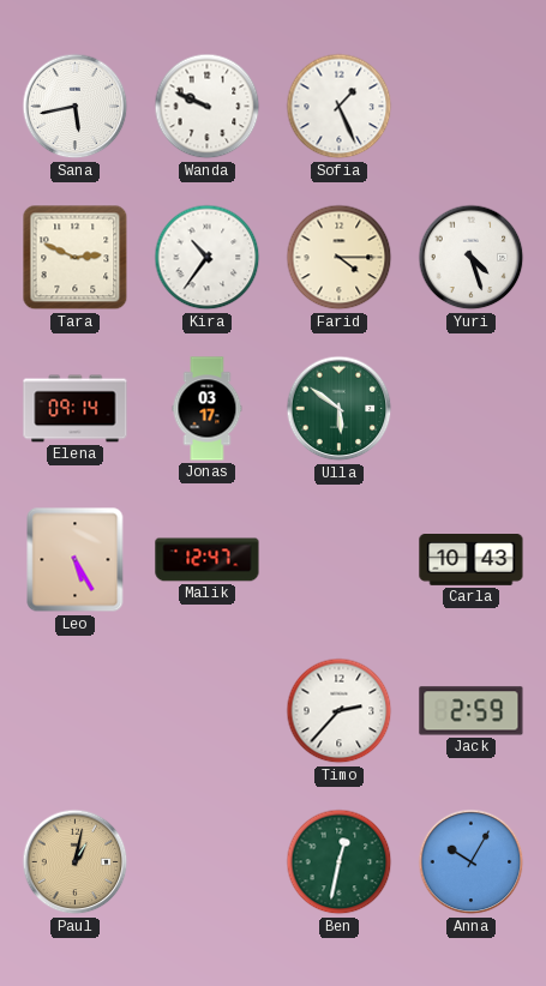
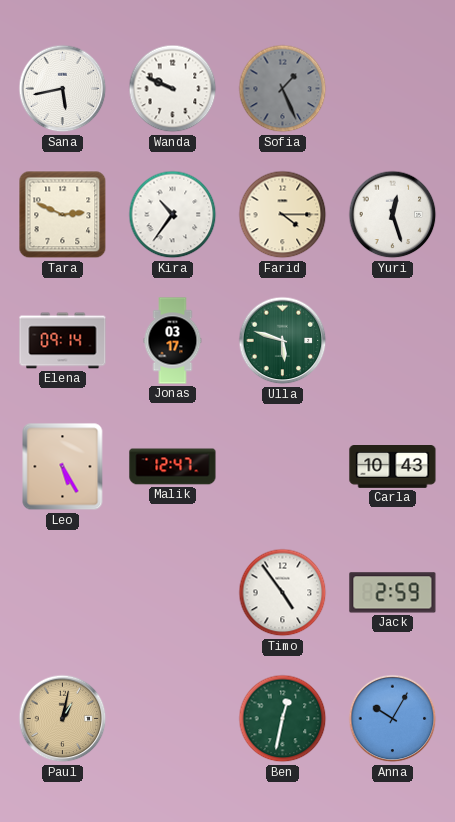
Sofia dial: white -> grey
Yuri: 4:27 -> 12:27
Ulla: 5:51 -> 5:48
Timo: 2:37 -> 4:54
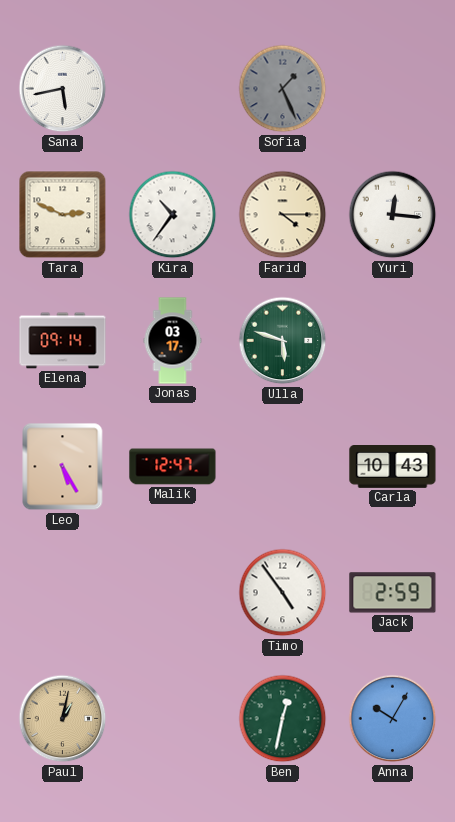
Wanda: 9:49 -> none
Yuri: 12:27 -> 12:16
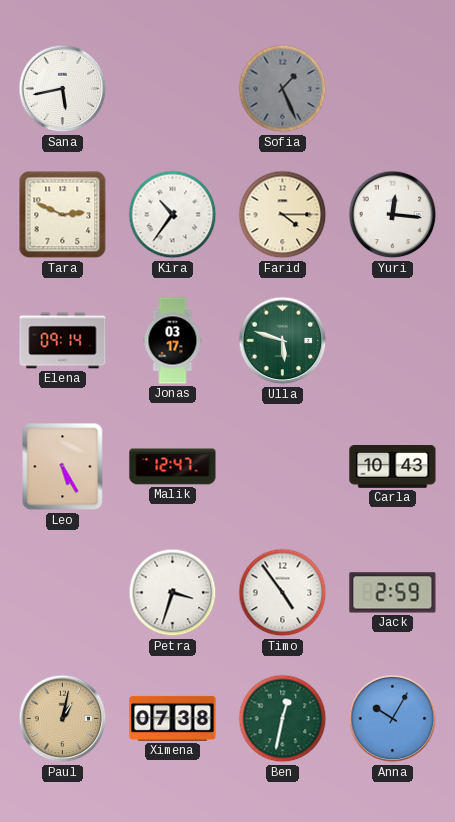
Petra: none -> 3:33
Ximena: none -> 07:38
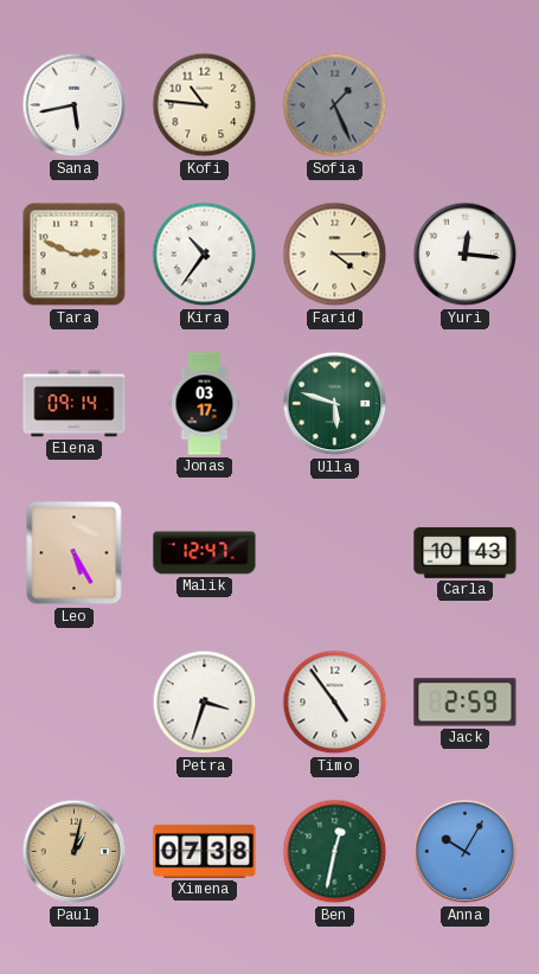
Kofi: none -> 10:46
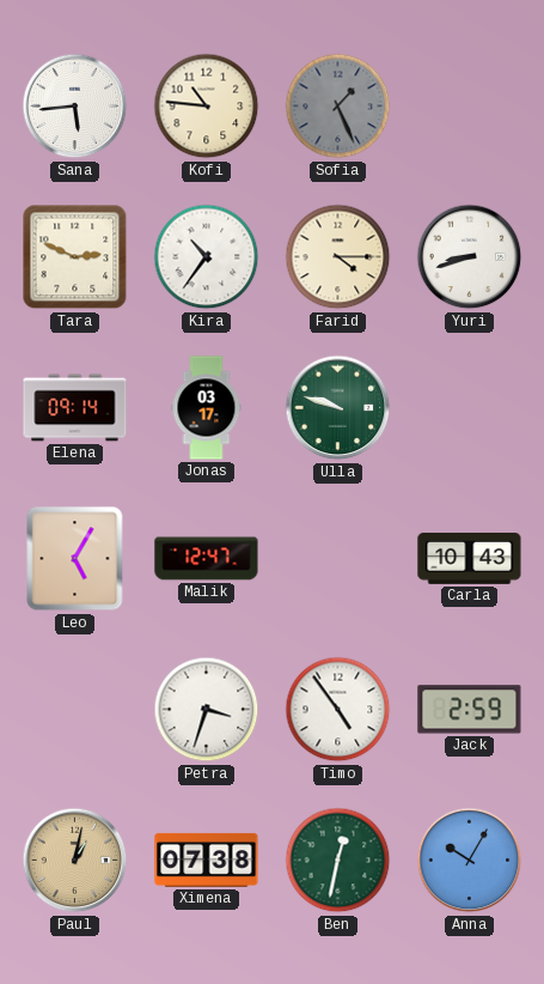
Sana: 5:43 -> 5:44
Yuri: 12:16 -> 8:42
Ulla: 5:48 -> 9:48
Leo: 5:25 -> 5:05
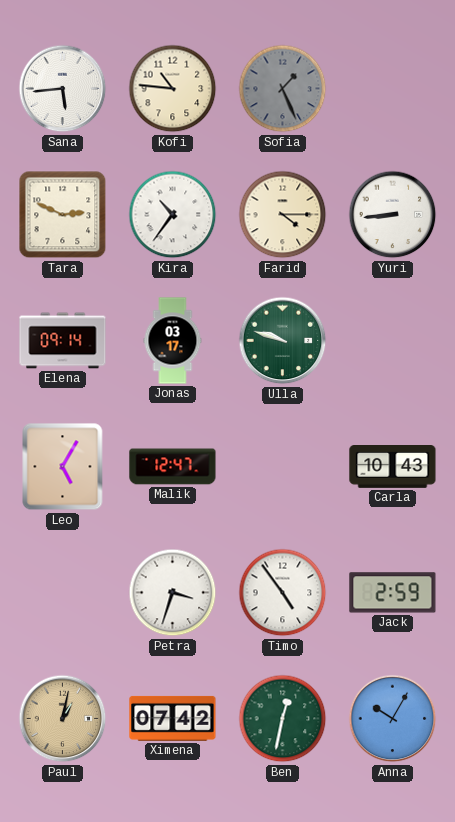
Yuri: 8:42 -> 8:44
Ximena: 07:38 -> 07:42
